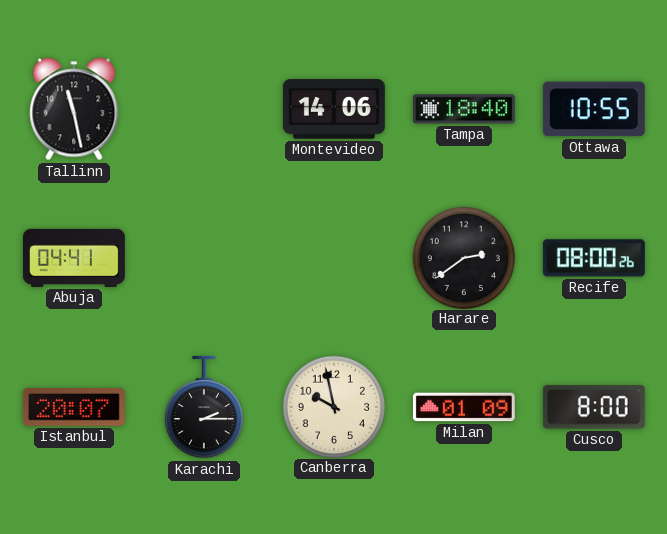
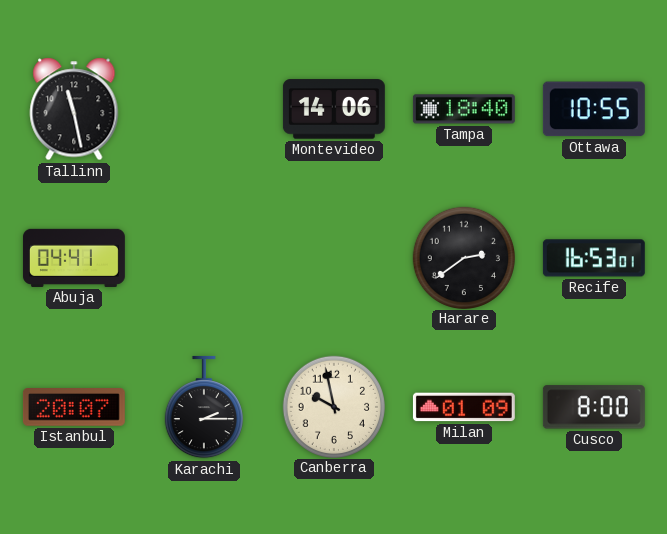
Recife: 08:00 -> 16:53
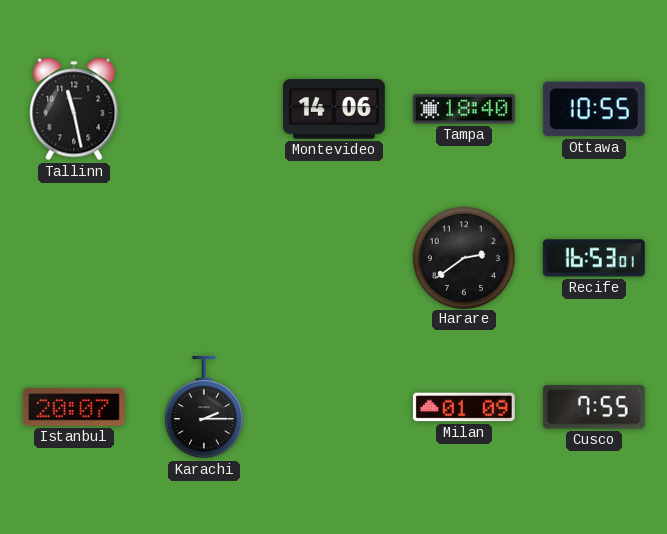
Abuja: 04:41 -> none
Canberra: 9:58 -> none
Cusco: 8:00 -> 7:55
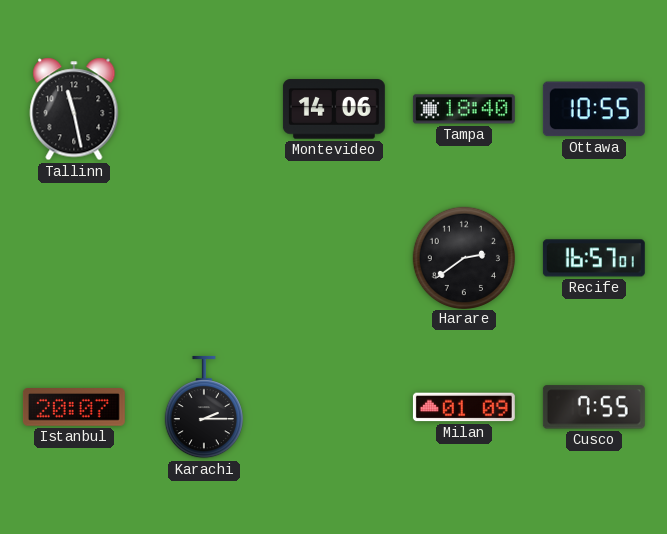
Recife: 16:53 -> 16:57
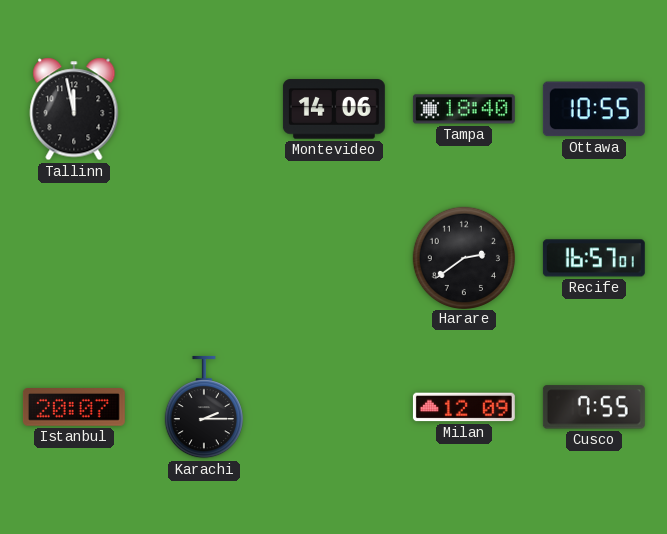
Tallinn: 11:28 -> 11:58
Milan: 01:09 -> 12:09
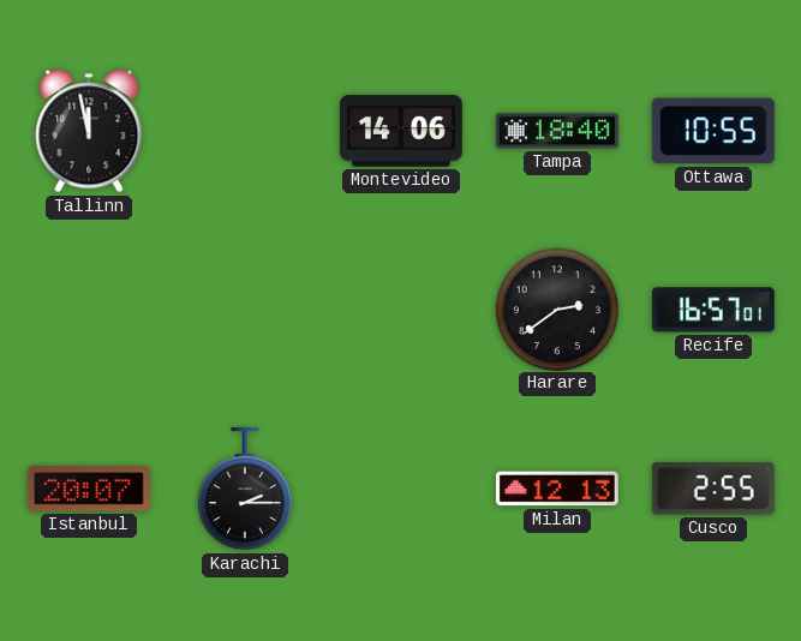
Milan: 12:09 -> 12:13
Cusco: 7:55 -> 2:55
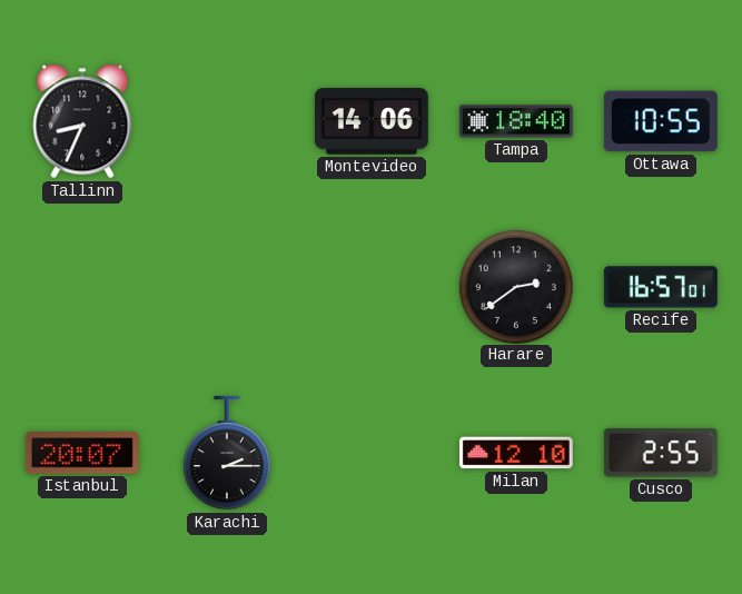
Tallinn: 11:58 -> 8:34
Milan: 12:13 -> 12:10
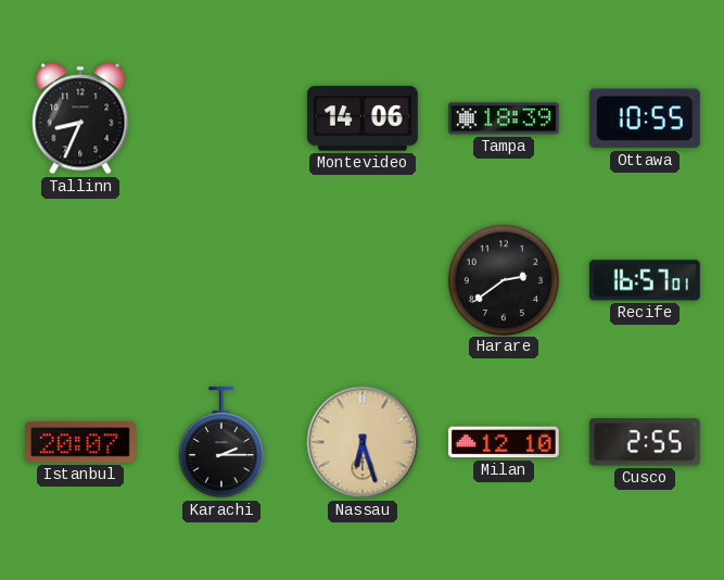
Tampa: 18:40 -> 18:39
Nassau: none -> 6:27
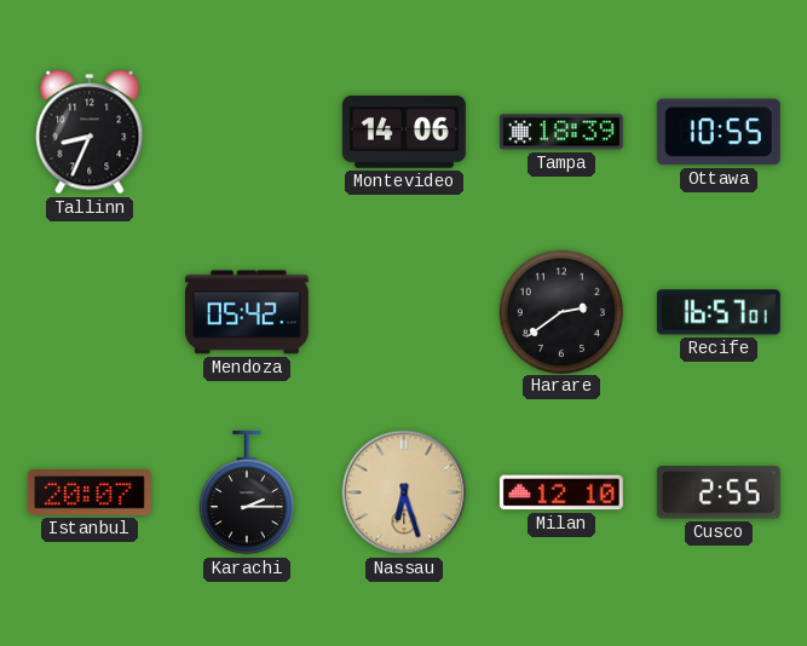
Mendoza: none -> 05:42
